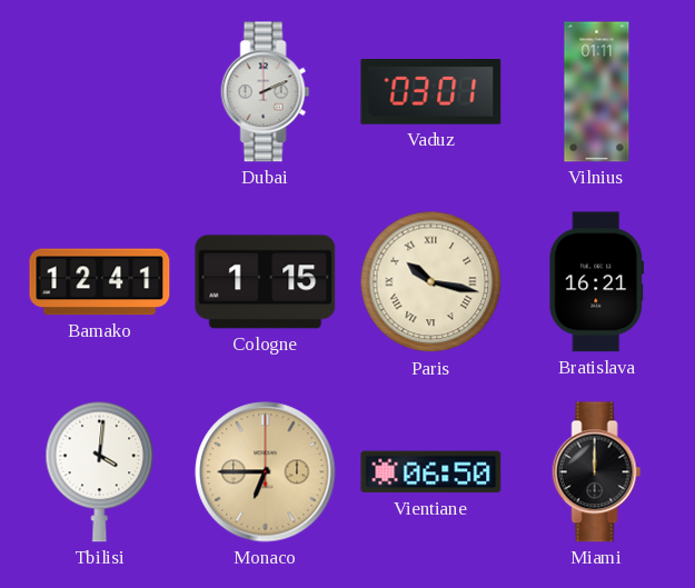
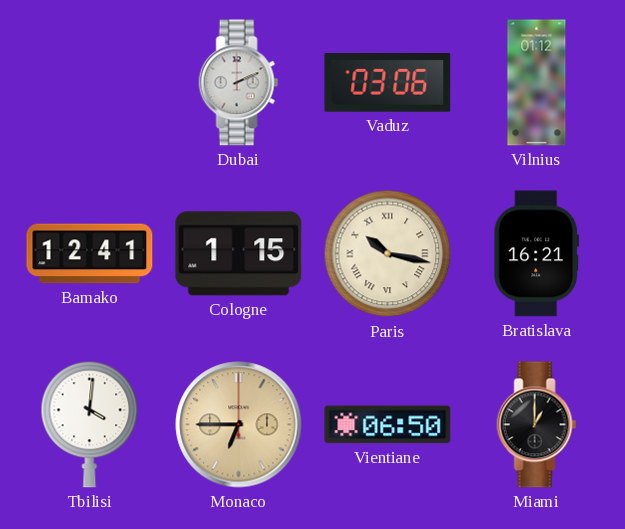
Vaduz: 03:01 -> 03:06
Vilnius: 01:11 -> 01:12
Miami: 12:00 -> 1:00
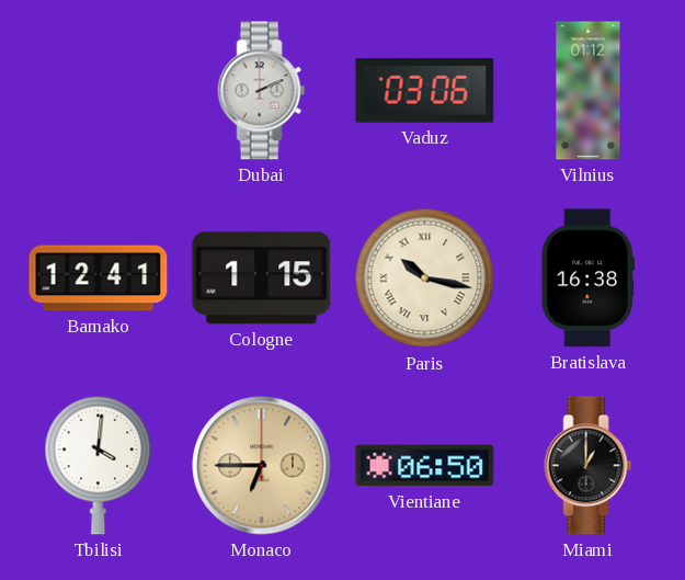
Bratislava: 16:21 -> 16:38
